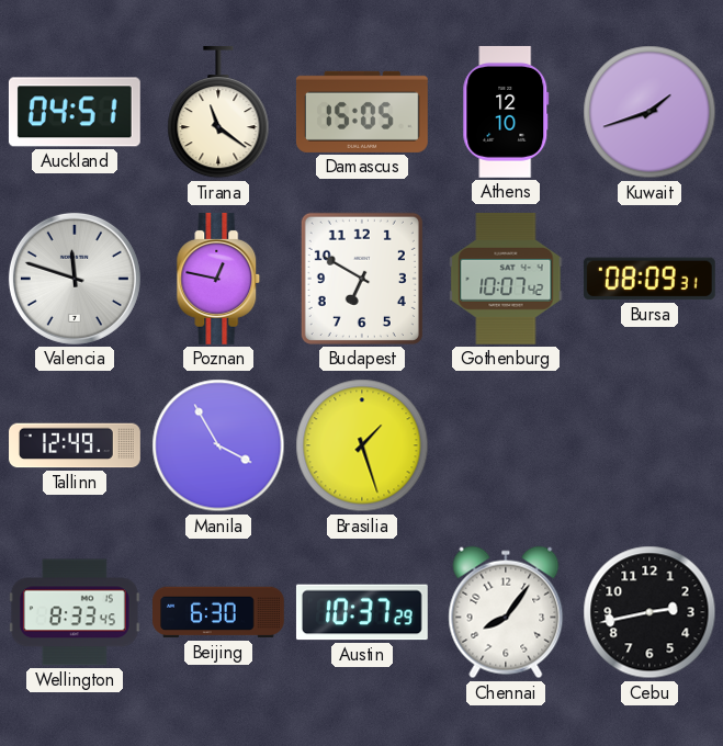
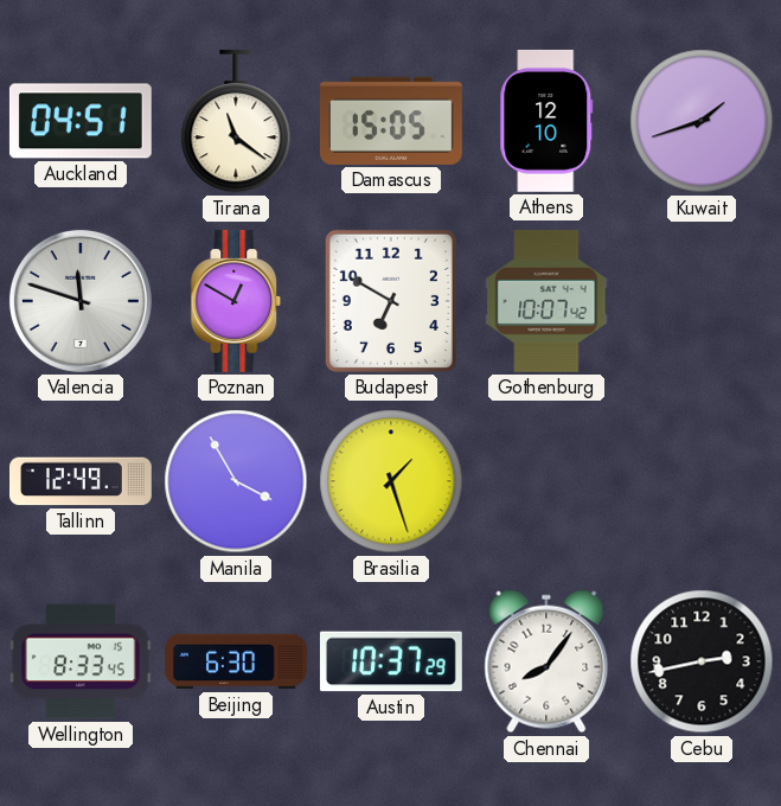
Poznan: 12:47 -> 12:50
Bursa: 08:09 -> none
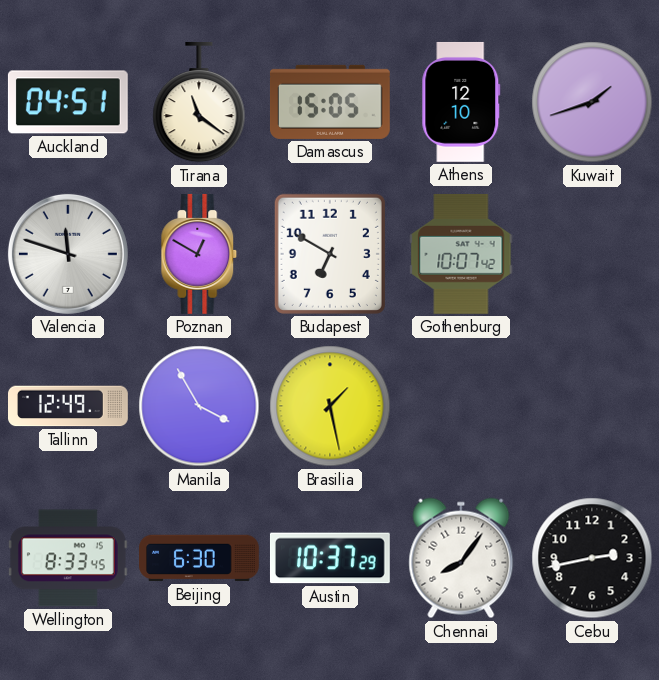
Brasilia: 1:27 -> 1:28
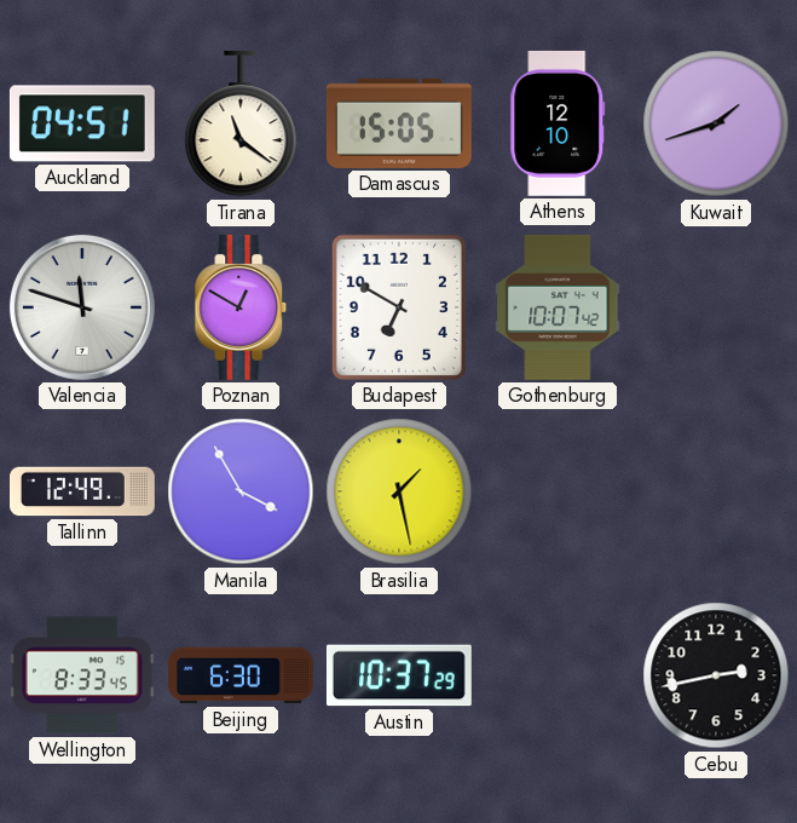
Chennai: 8:06 -> none
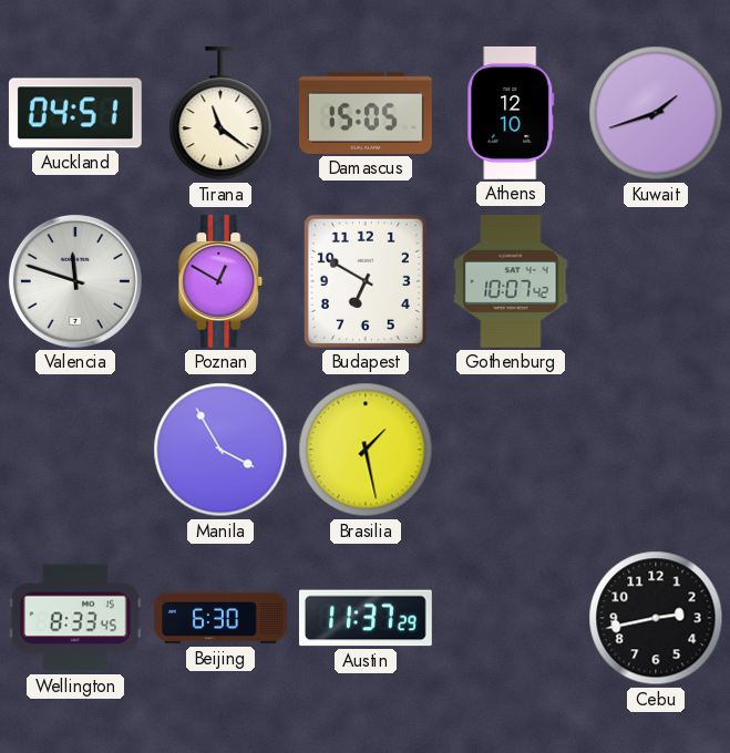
Tallinn: 12:49 -> none
Austin: 10:37 -> 11:37
